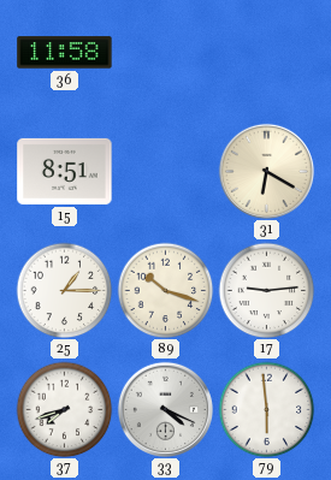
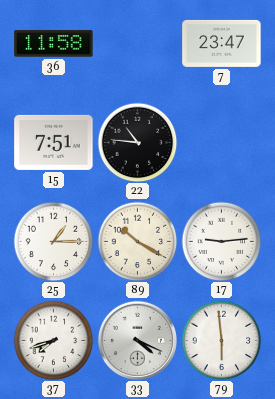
7: none -> 23:47
15: 8:51 -> 7:51
22: none -> 10:46
31: 6:20 -> none
89: 10:18 -> 10:20
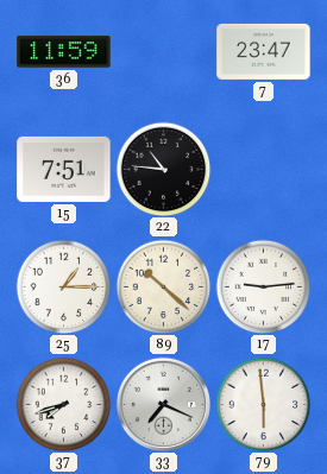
36: 11:58 -> 11:59
89: 10:20 -> 10:22
33: 4:19 -> 7:19
